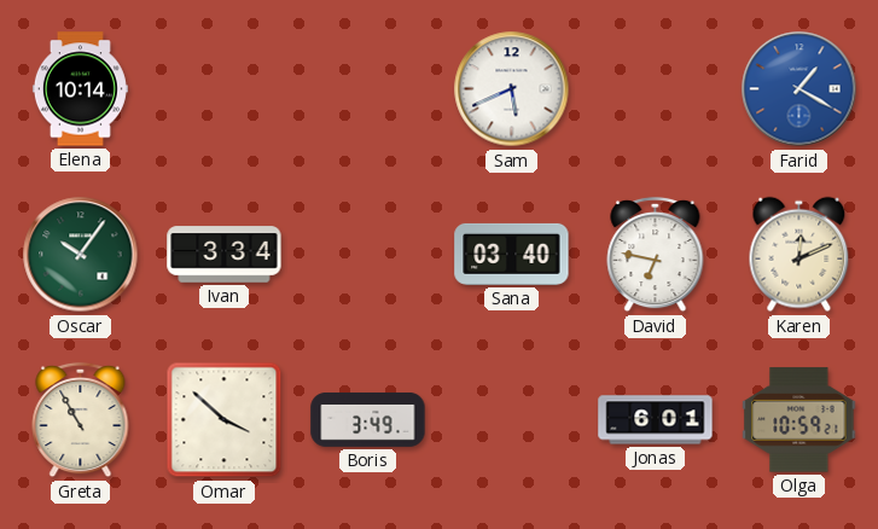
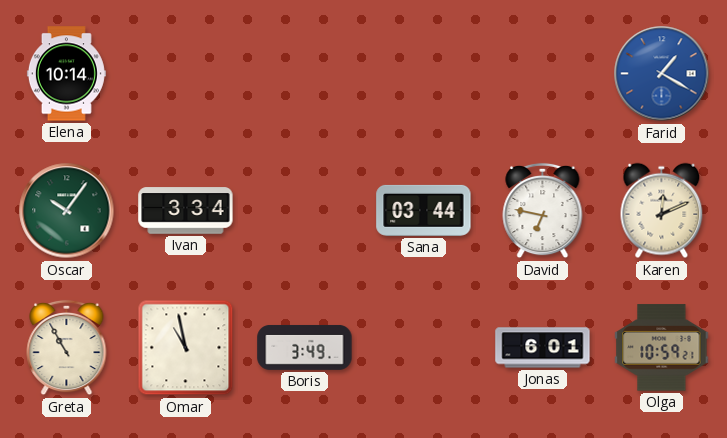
Sam: 5:41 -> none
Sana: 03:40 -> 03:44
Omar: 3:52 -> 10:58
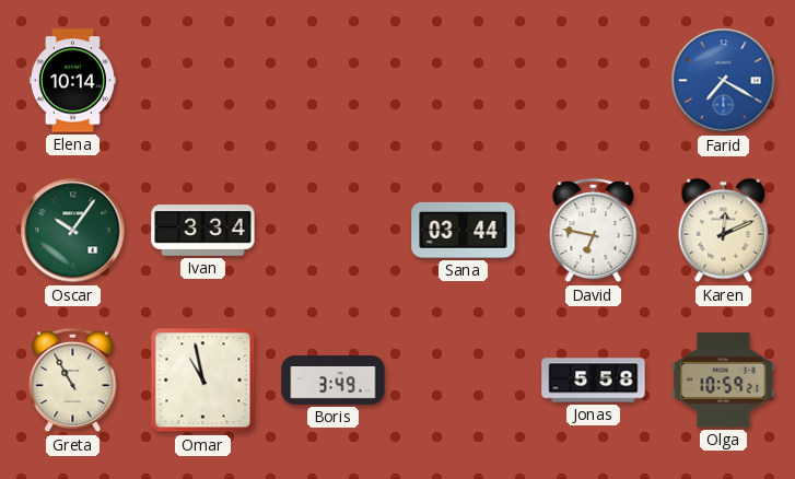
Farid: 1:20 -> 7:20
Jonas: 6:01 -> 5:58
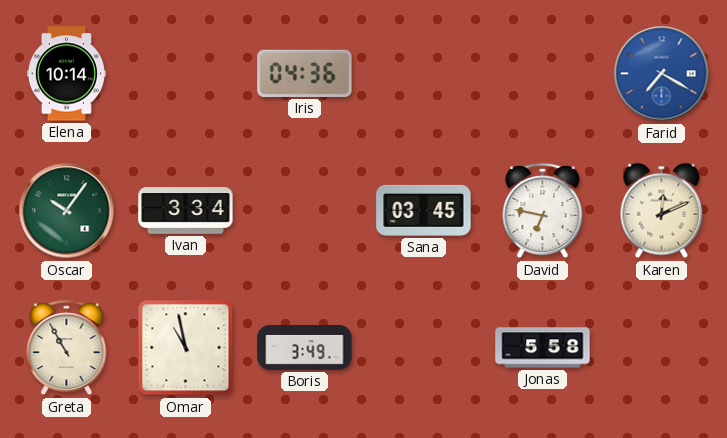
Iris: none -> 04:36
Sana: 03:44 -> 03:45
Olga: 10:59 -> none
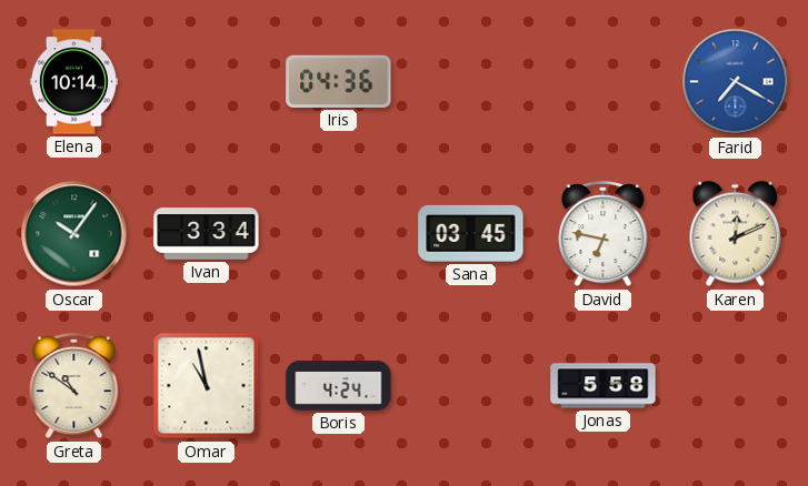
Greta: 10:55 -> 10:51
Boris: 3:49 -> 4:24
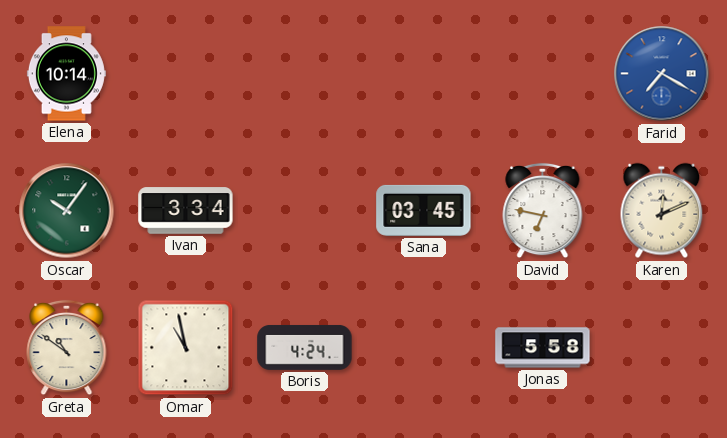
Iris: 04:36 -> none
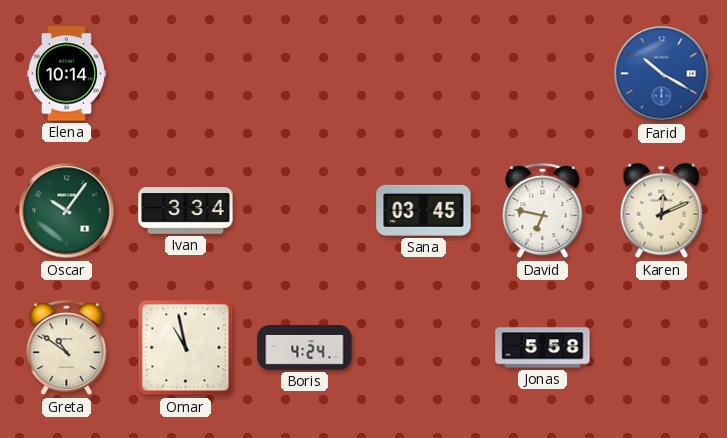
Farid: 7:20 -> 10:20
